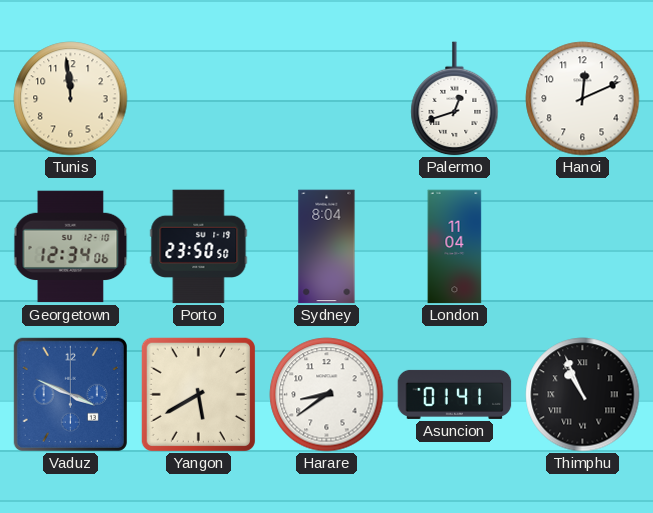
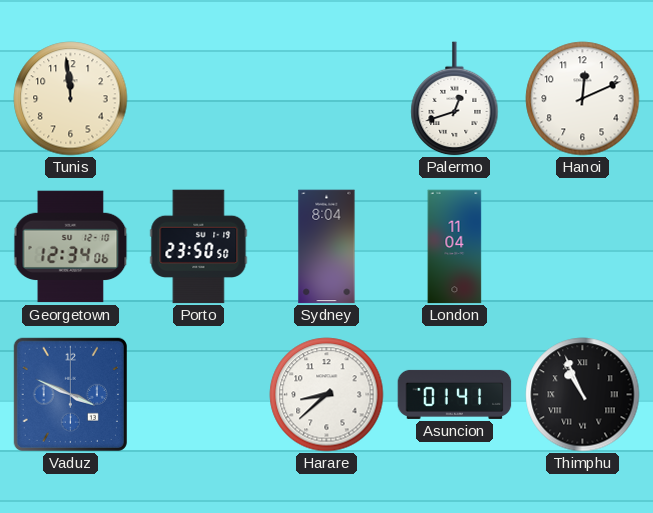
Yangon: 5:40 -> none
Harare: 8:39 -> 8:38
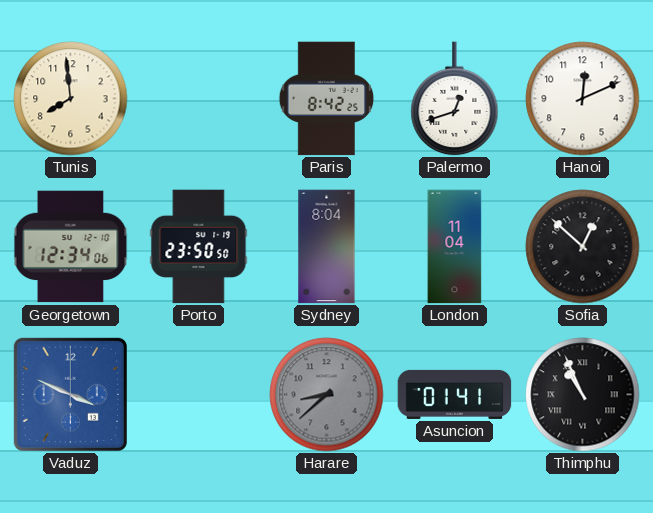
Tunis: 11:59 -> 7:59
Paris: none -> 8:42
Sofia: none -> 12:52
Harare dial: white -> grey
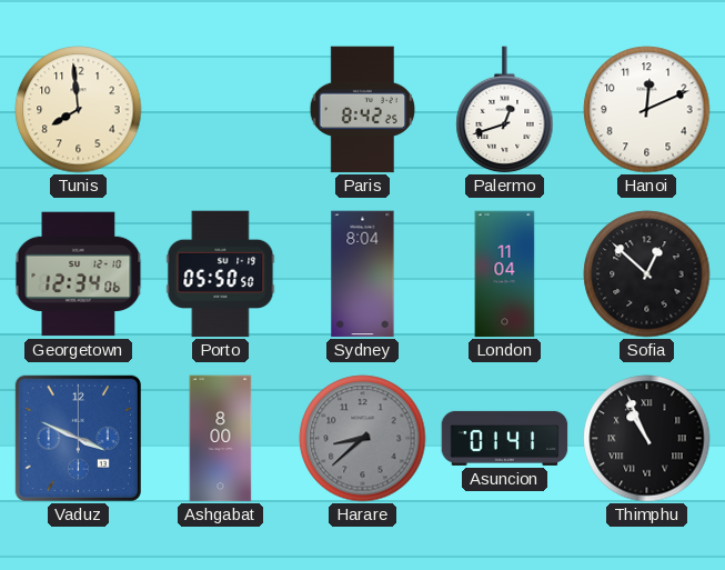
Porto: 23:50 -> 05:50
Ashgabat: none -> 8:00
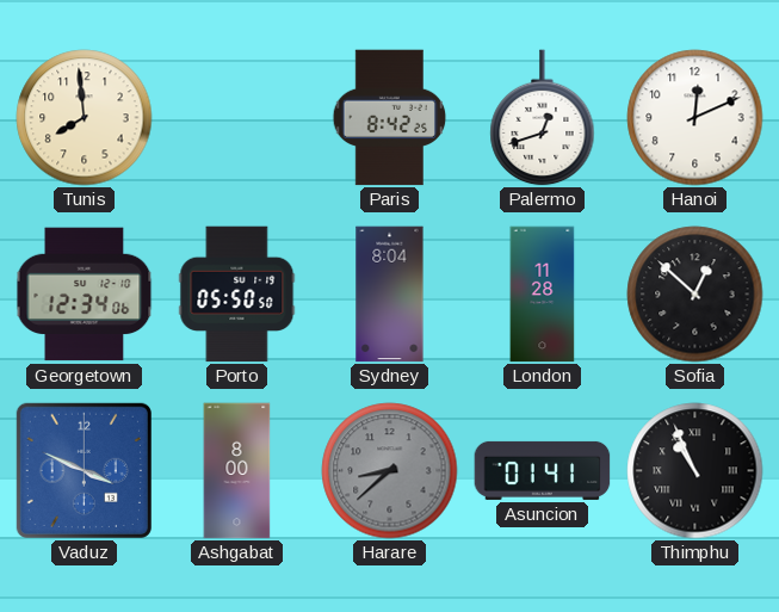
London: 11:04 -> 11:28
